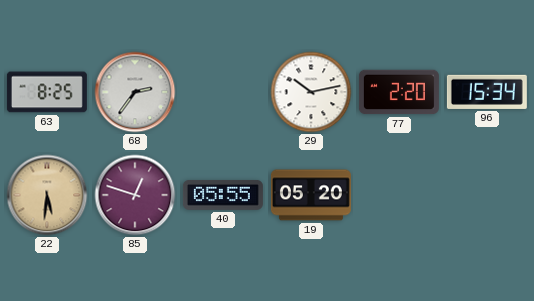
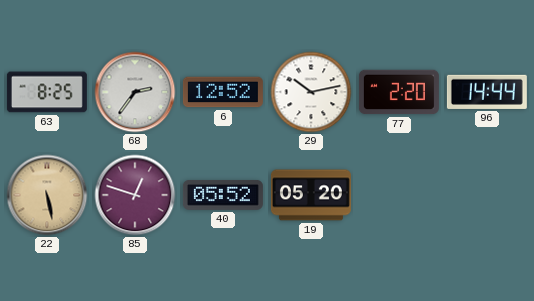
6: none -> 12:52
96: 15:34 -> 14:44
22: 5:31 -> 5:28
40: 05:55 -> 05:52
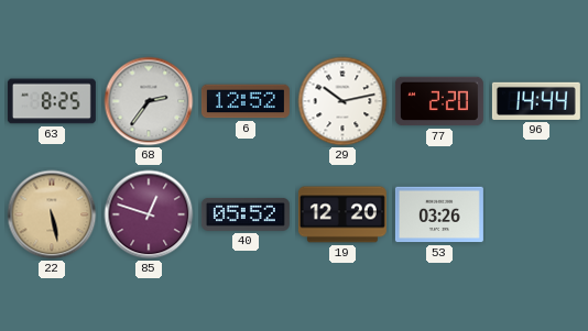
19: 05:20 -> 12:20
53: none -> 03:26
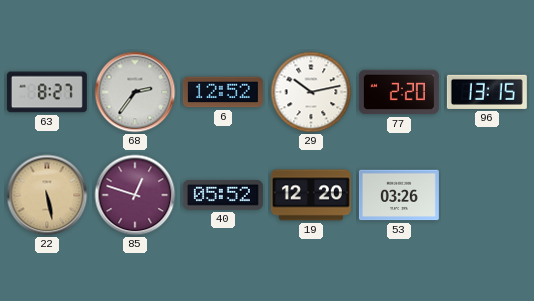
63: 8:25 -> 8:27
96: 14:44 -> 13:15
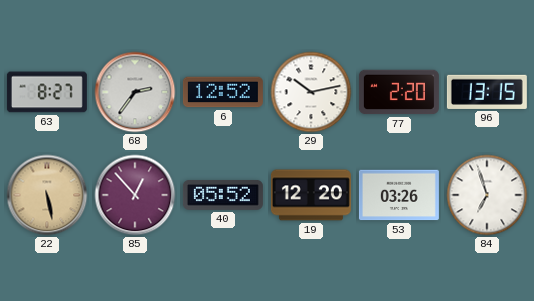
85: 12:48 -> 12:53
84: none -> 6:57
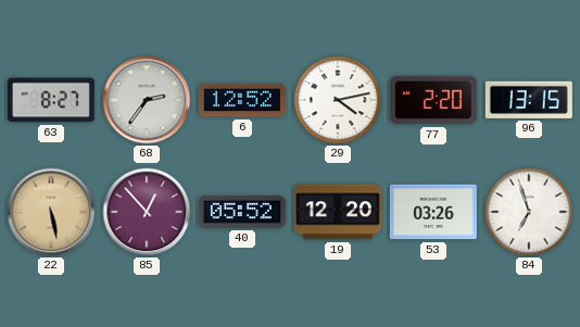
29: 10:13 -> 4:13
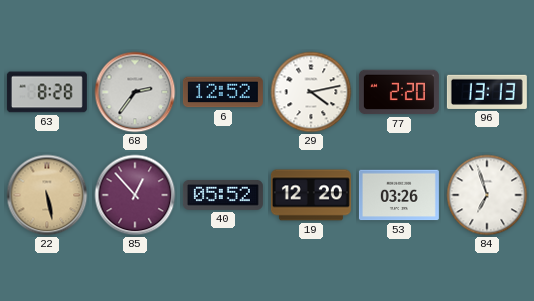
63: 8:27 -> 8:28
96: 13:15 -> 13:13
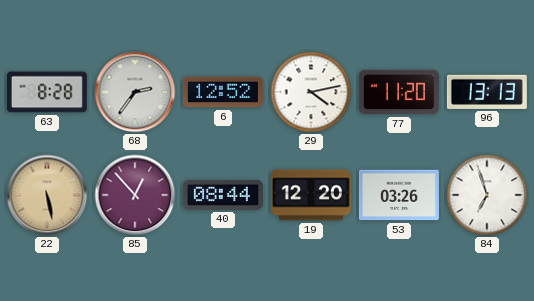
77: 2:20 -> 11:20
40: 05:52 -> 08:44
